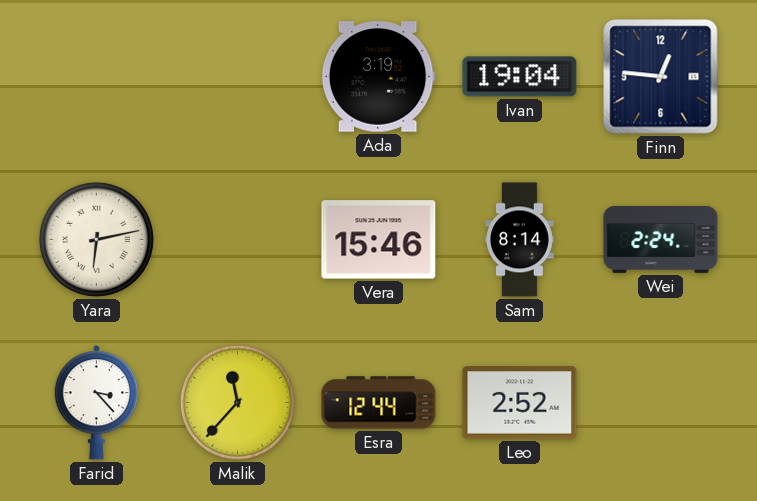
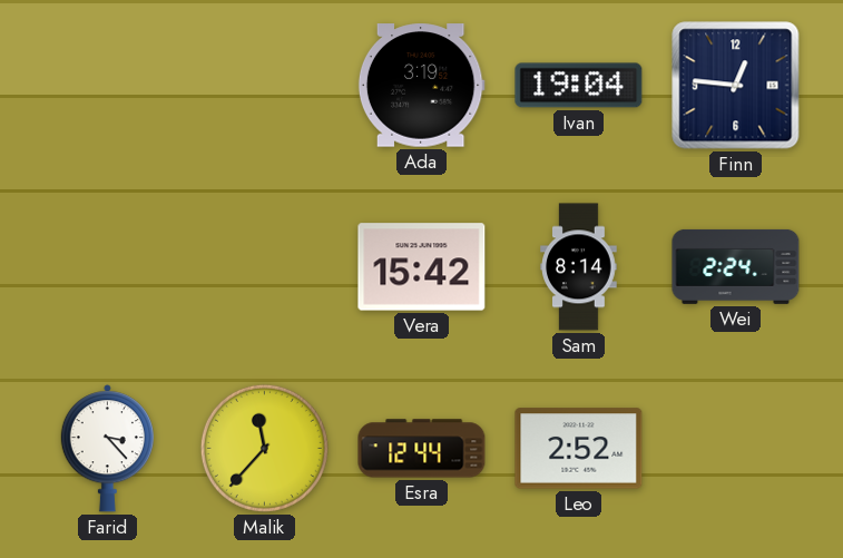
Yara: 6:13 -> none
Vera: 15:46 -> 15:42
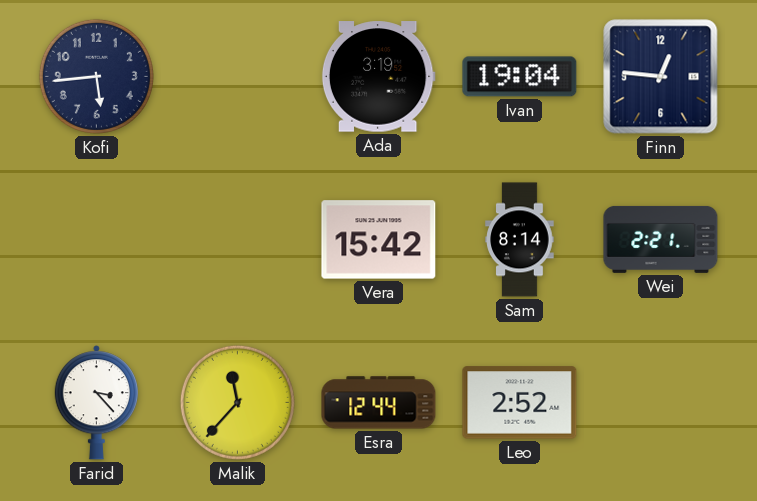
Kofi: none -> 5:44
Wei: 2:24 -> 2:21
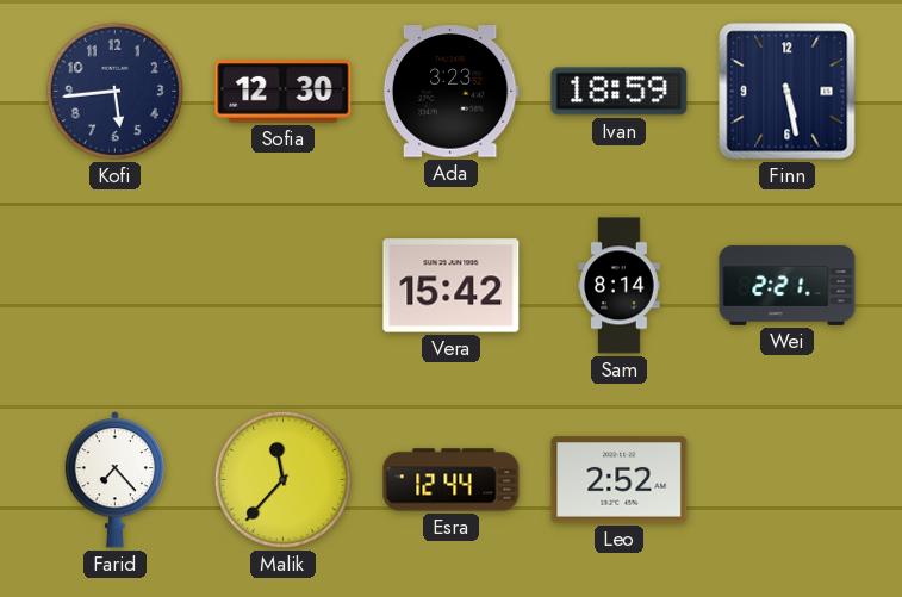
Sofia: none -> 12:30
Ada: 3:19 -> 3:23
Ivan: 19:04 -> 18:59
Finn: 12:46 -> 5:28
Farid: 3:23 -> 7:23
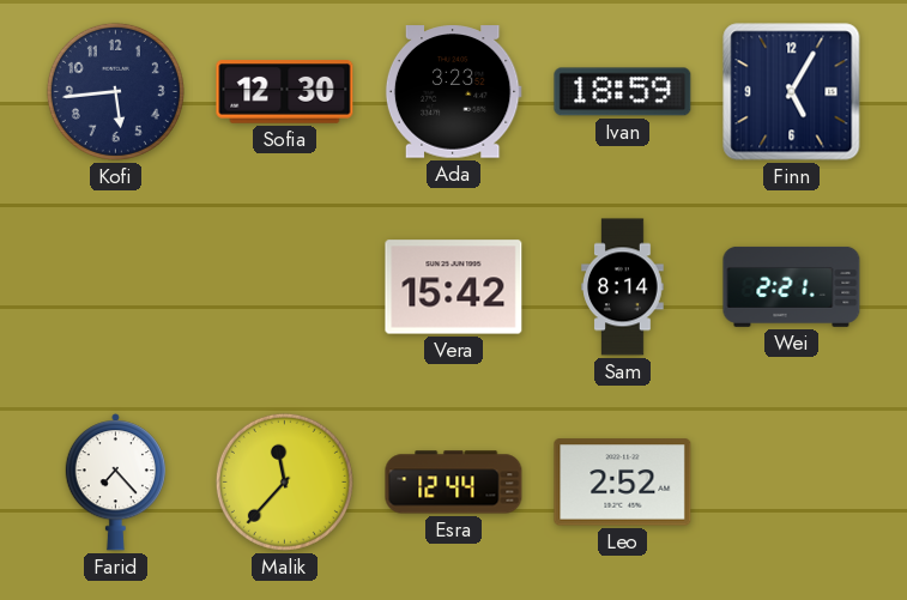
Finn: 5:28 -> 5:05
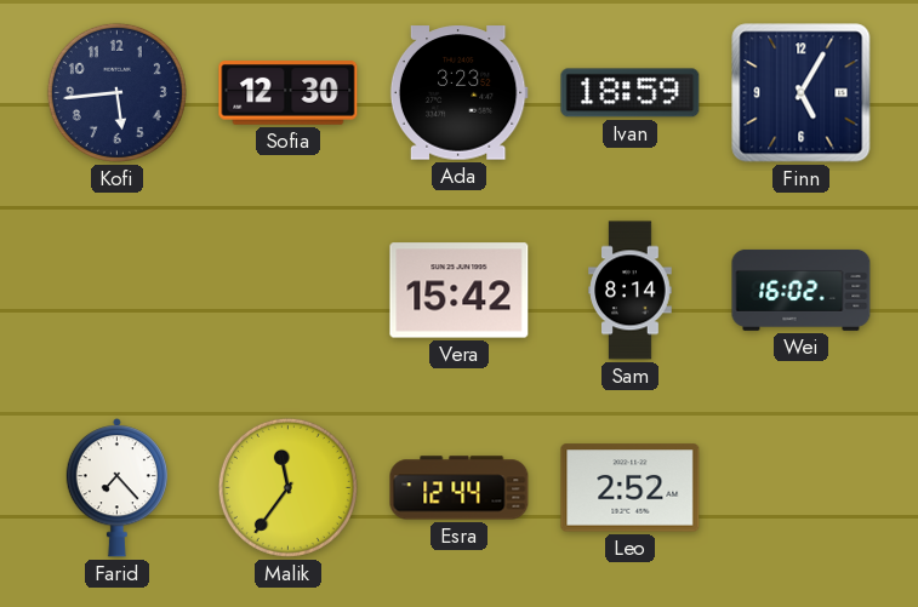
Wei: 2:21 -> 16:02
Malik: 11:37 -> 11:36
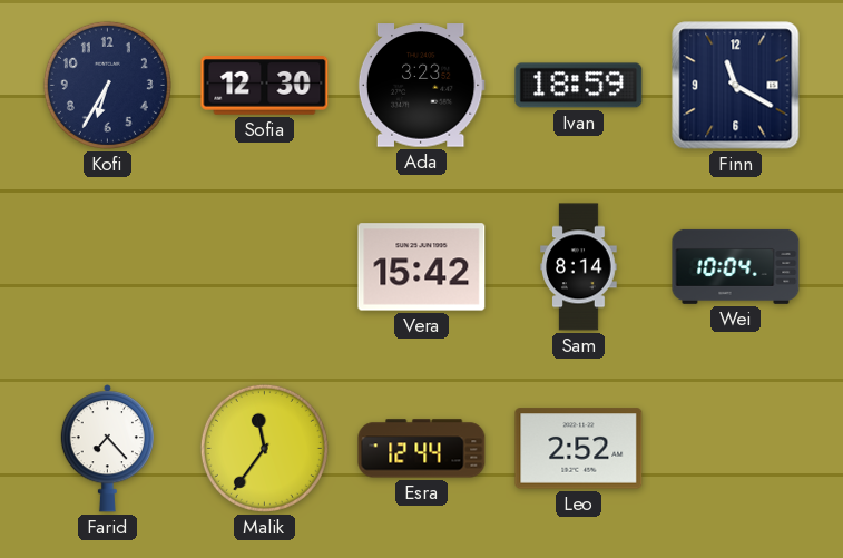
Kofi: 5:44 -> 6:35
Finn: 5:05 -> 11:20
Wei: 16:02 -> 10:04
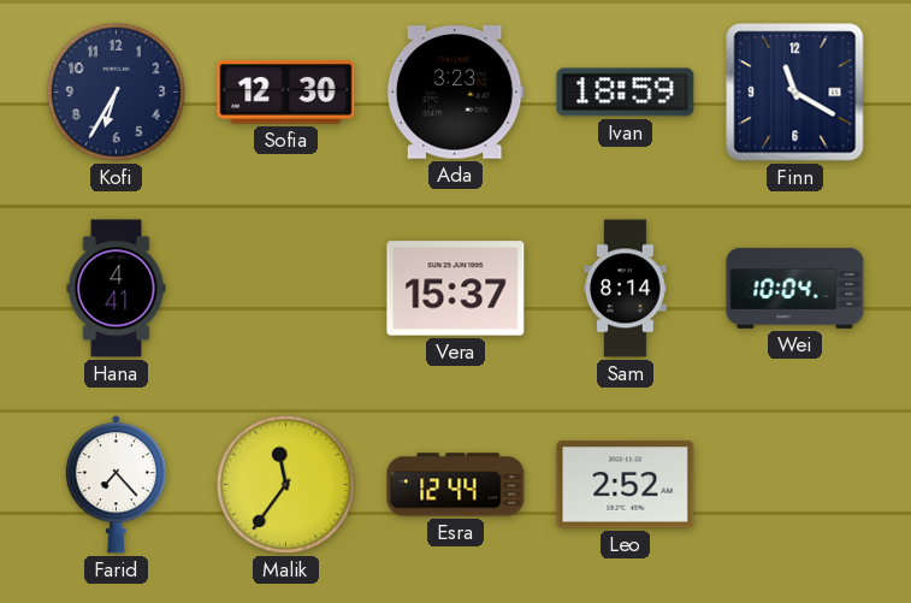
Hana: none -> 4:41
Vera: 15:42 -> 15:37
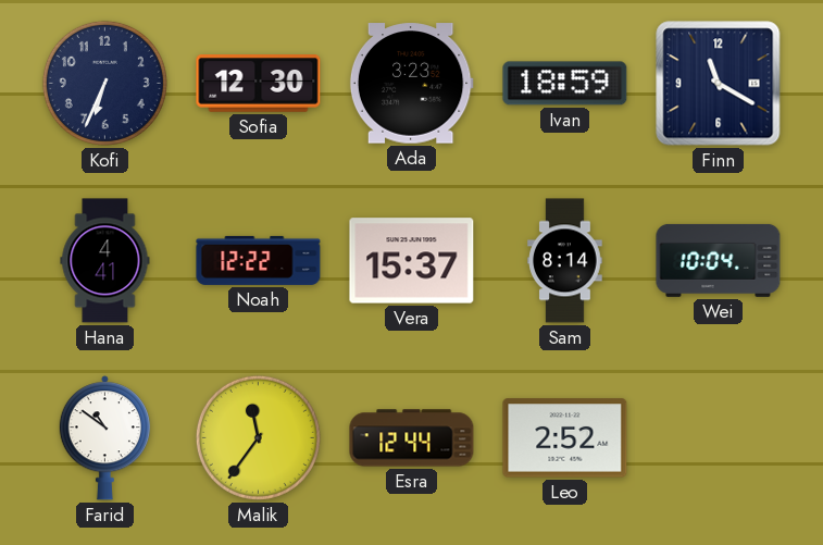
Kofi: 6:35 -> 6:34
Noah: none -> 12:22
Farid: 7:23 -> 10:51
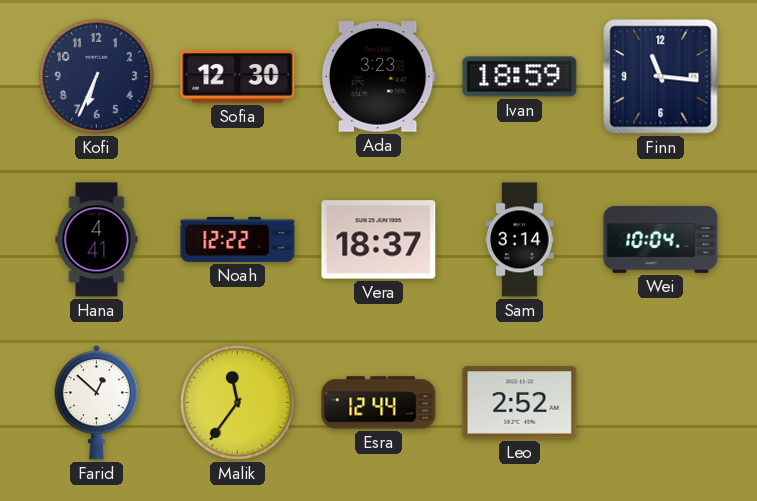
Finn: 11:20 -> 11:16
Vera: 15:37 -> 18:37
Sam: 8:14 -> 3:14
Farid: 10:51 -> 12:52
